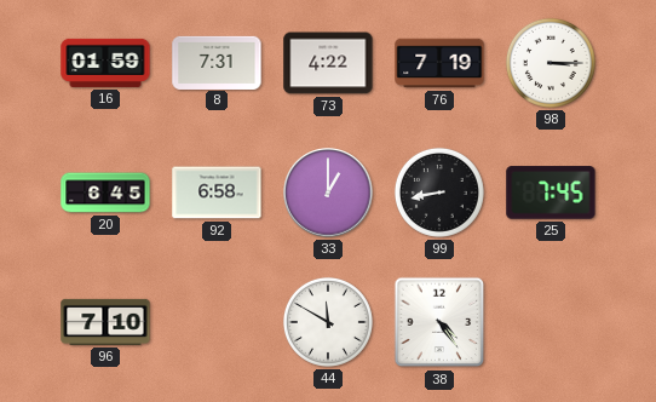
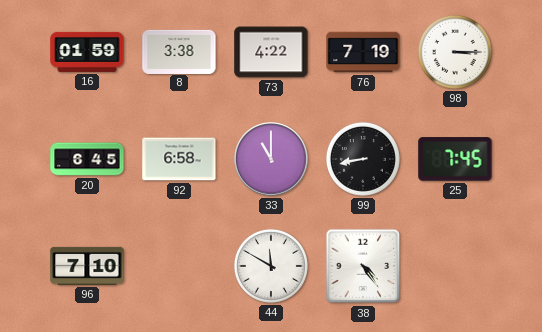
8: 7:31 -> 3:38
33: 1:00 -> 11:00
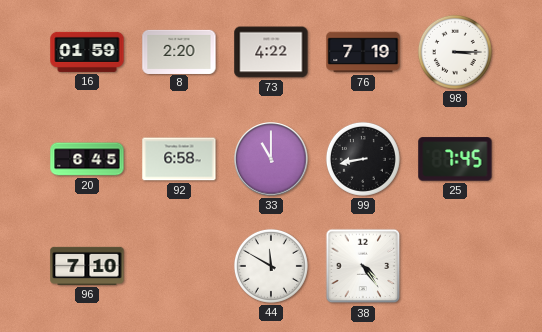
8: 3:38 -> 2:20
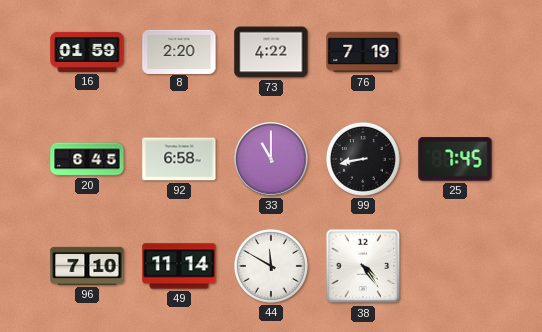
98: 3:15 -> none
49: none -> 11:14
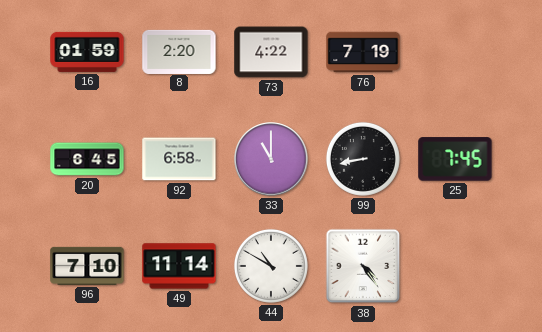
44: 11:50 -> 10:50
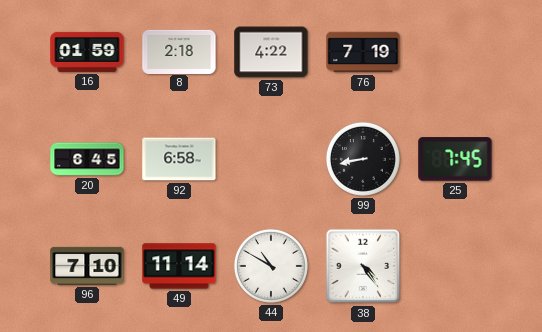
8: 2:20 -> 2:18
33: 11:00 -> none
